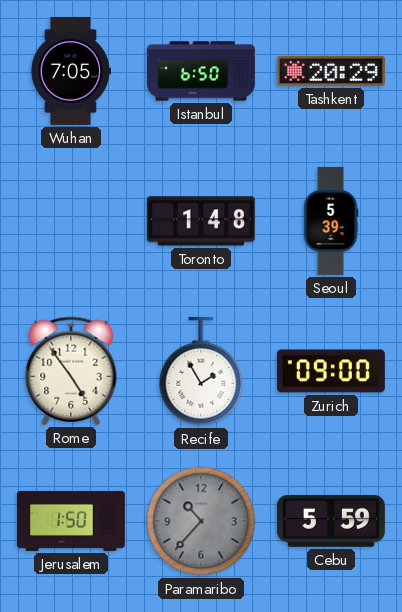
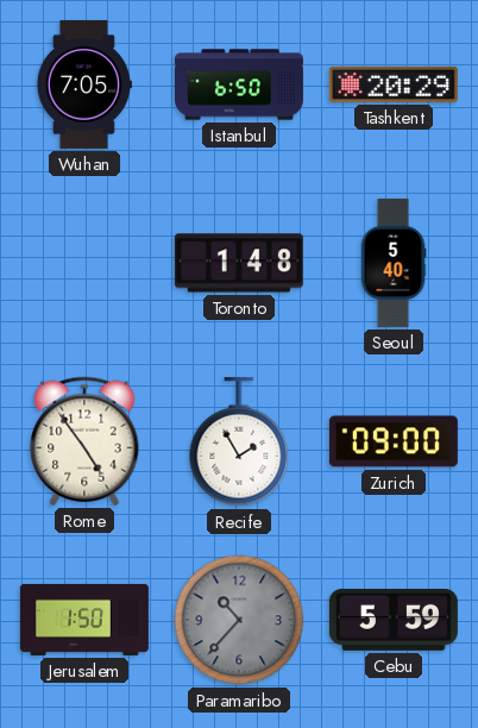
Seoul: 5:39 -> 5:40
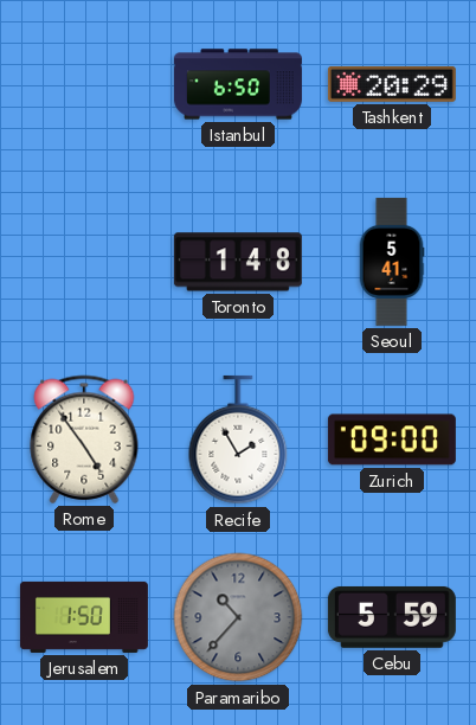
Wuhan: 7:05 -> none
Seoul: 5:40 -> 5:41
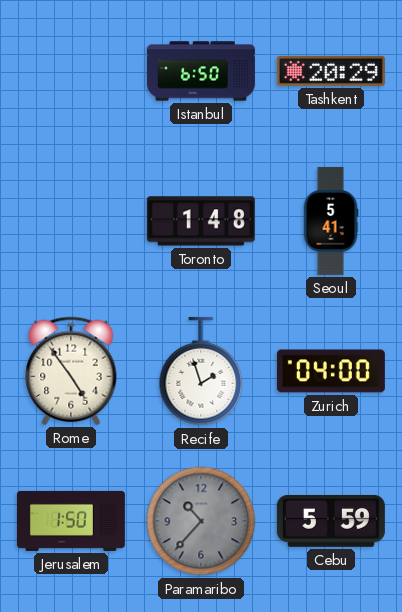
Recife: 1:55 -> 1:57
Zurich: 09:00 -> 04:00
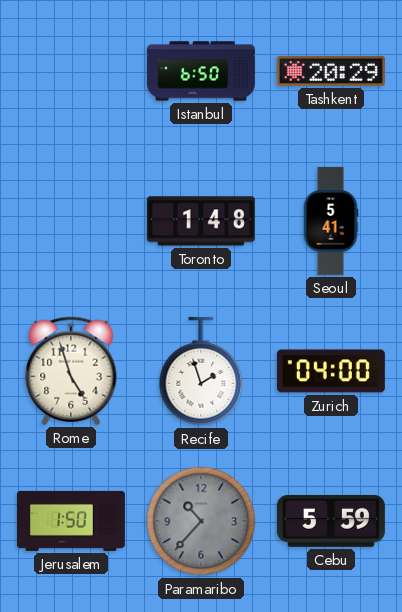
Rome: 4:54 -> 4:57
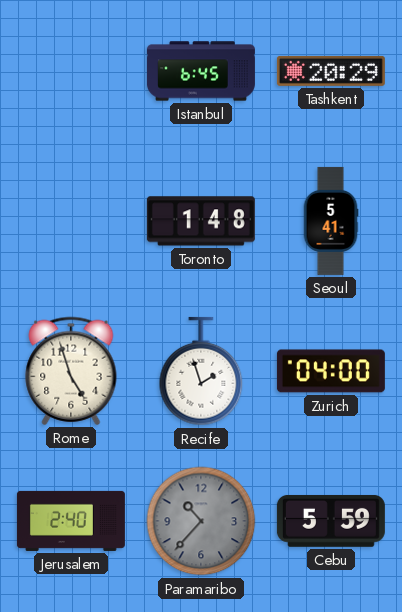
Istanbul: 6:50 -> 6:45
Jerusalem: 1:50 -> 2:40
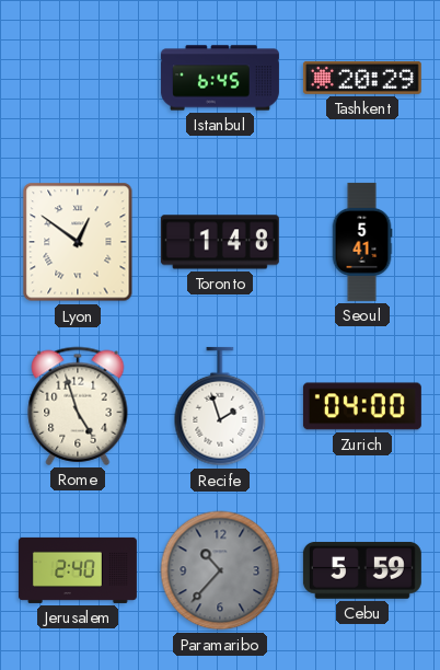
Lyon: none -> 12:51
